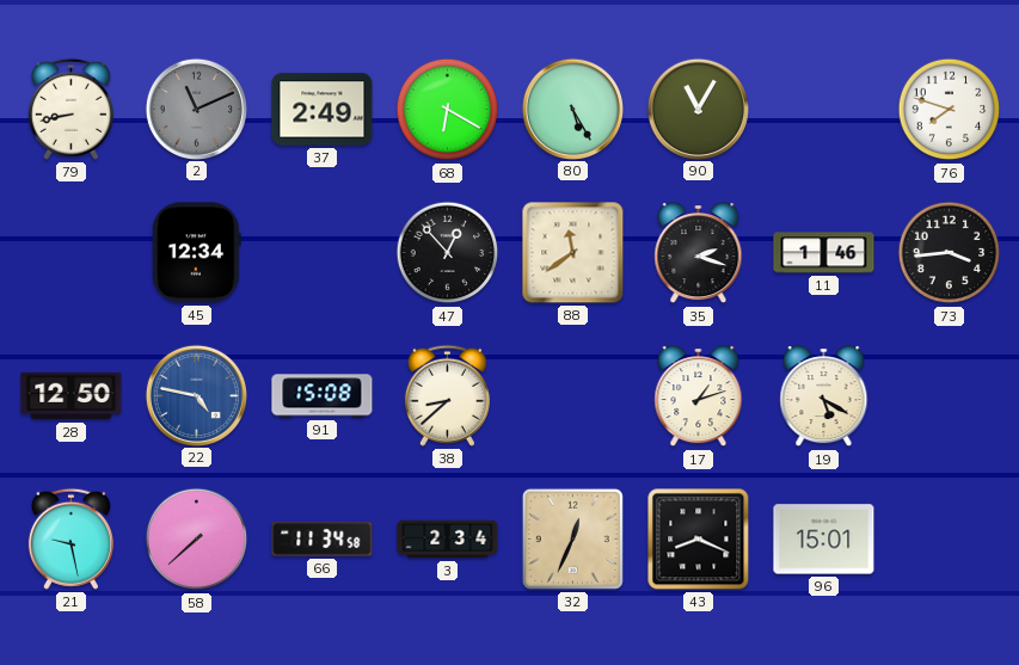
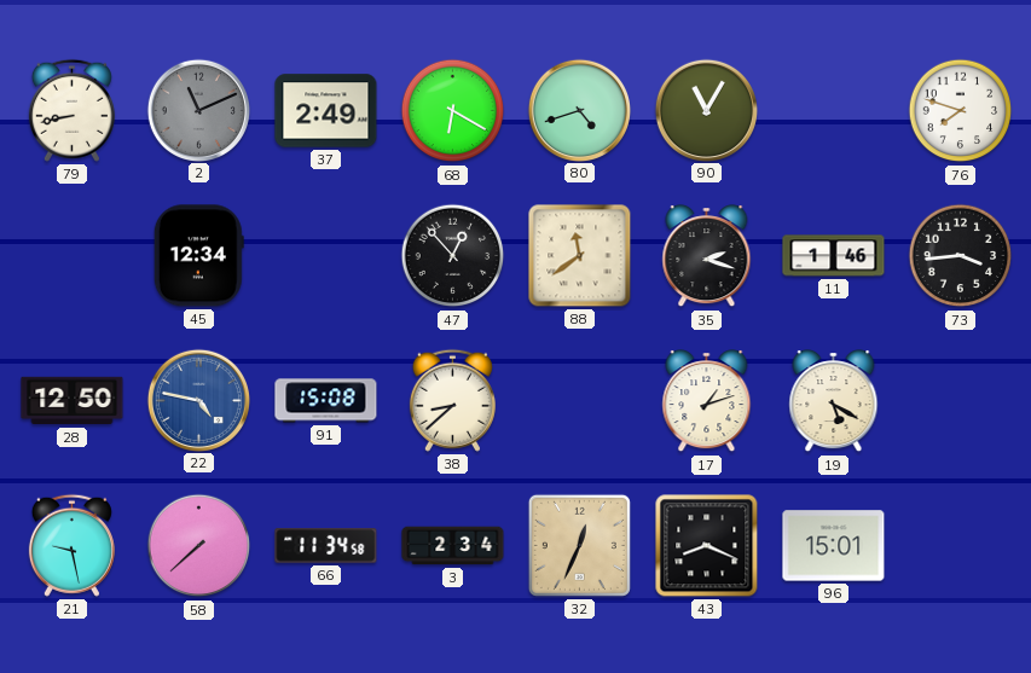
80: 5:25 -> 4:42
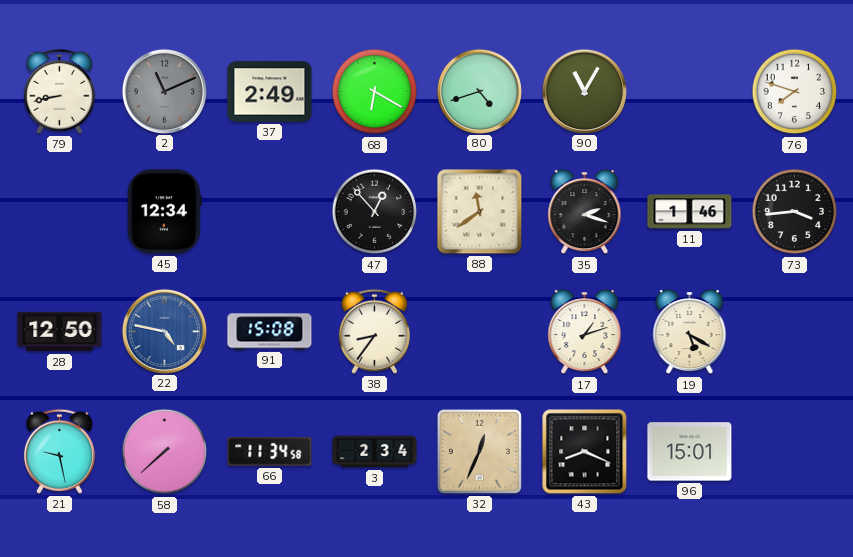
38: 8:38 -> 8:36
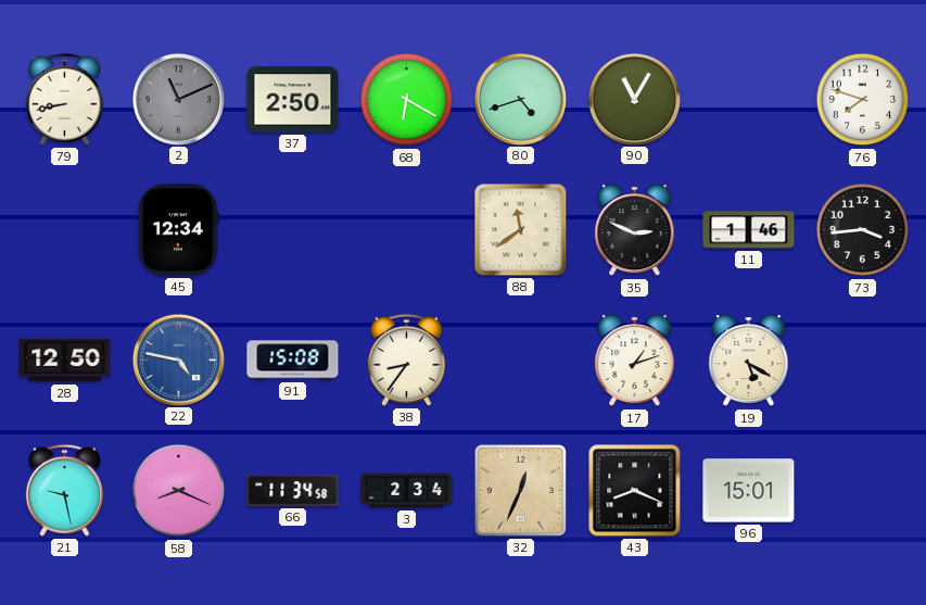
37: 2:49 -> 2:50
47: 12:53 -> none
35: 2:18 -> 2:49
58: 7:38 -> 8:19
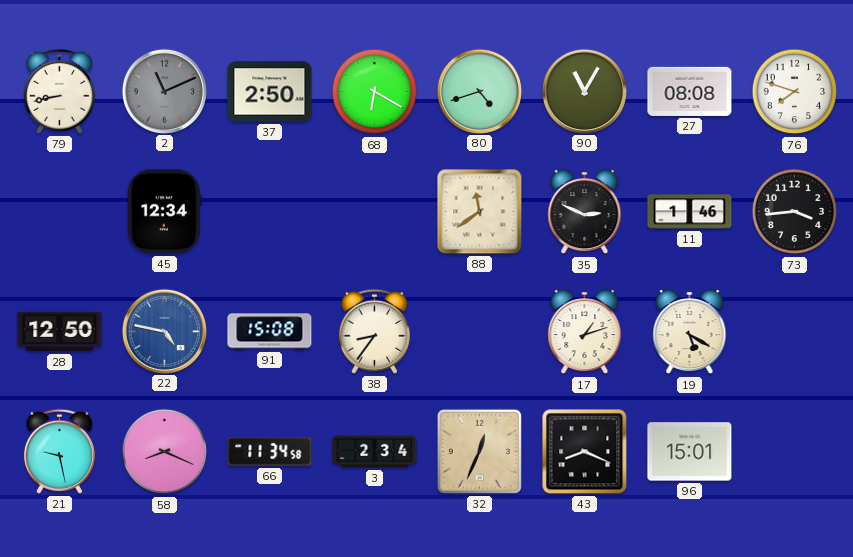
27: none -> 08:08
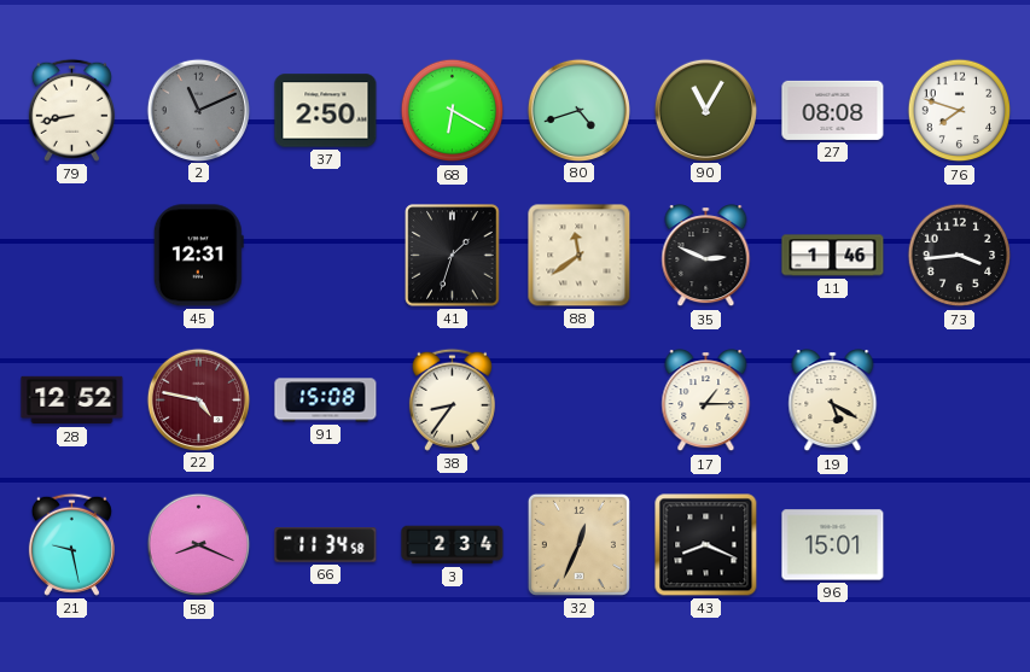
45: 12:34 -> 12:31
41: none -> 1:33
28: 12:50 -> 12:52
22 dial: blue -> burgundy
17: 1:12 -> 1:15
